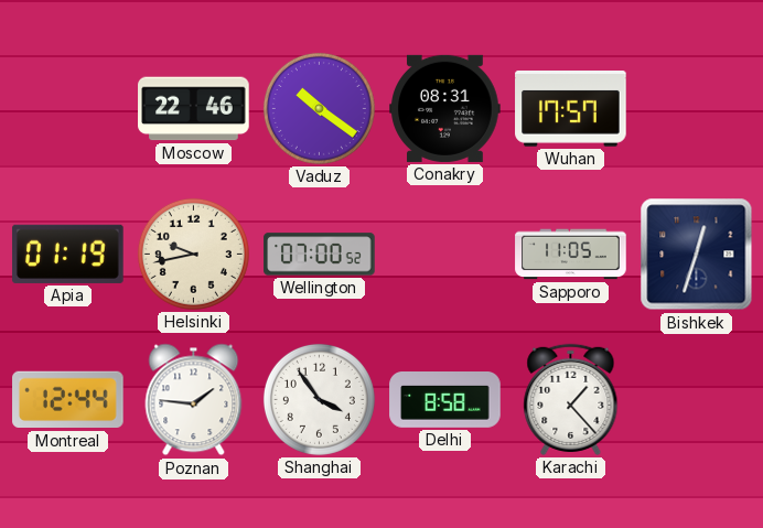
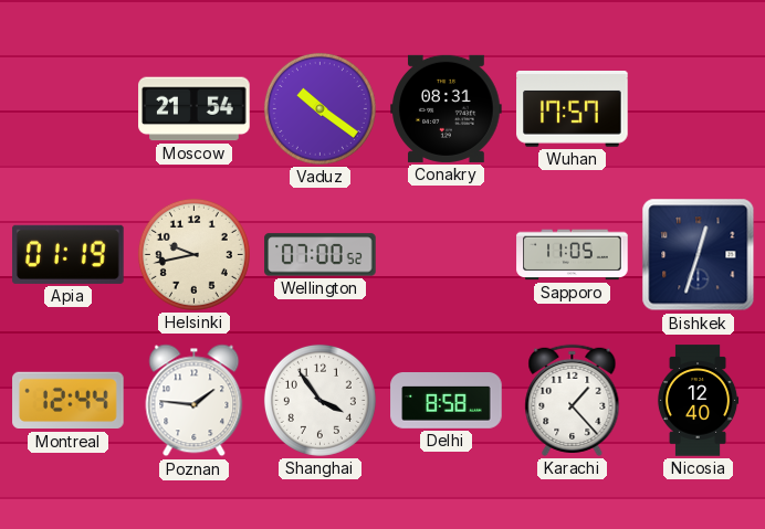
Moscow: 22:46 -> 21:54
Nicosia: none -> 12:40
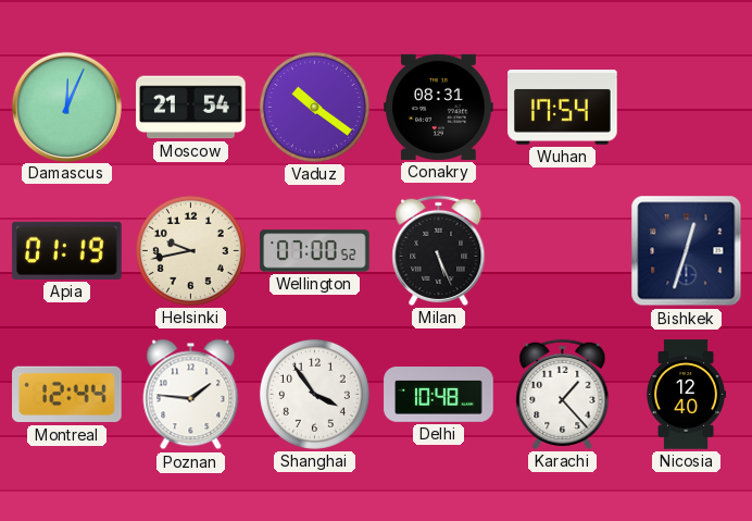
Damascus: none -> 12:04
Wuhan: 17:57 -> 17:54
Milan: none -> 5:26
Sapporo: 11:05 -> none
Delhi: 8:58 -> 10:48
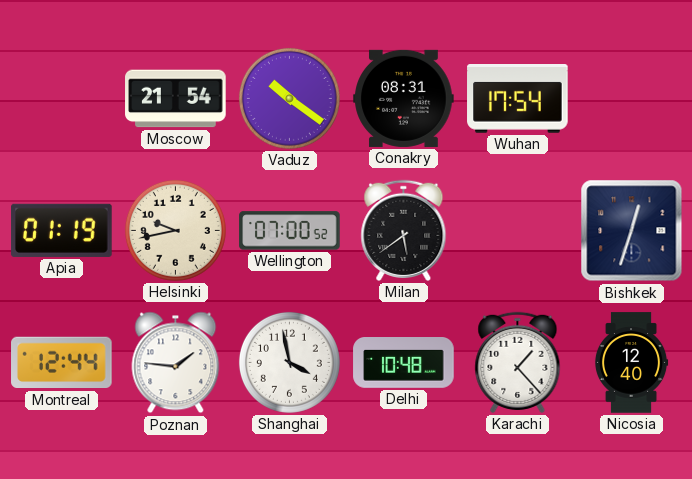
Damascus: 12:04 -> none
Milan: 5:26 -> 5:39
Shanghai: 3:54 -> 3:58
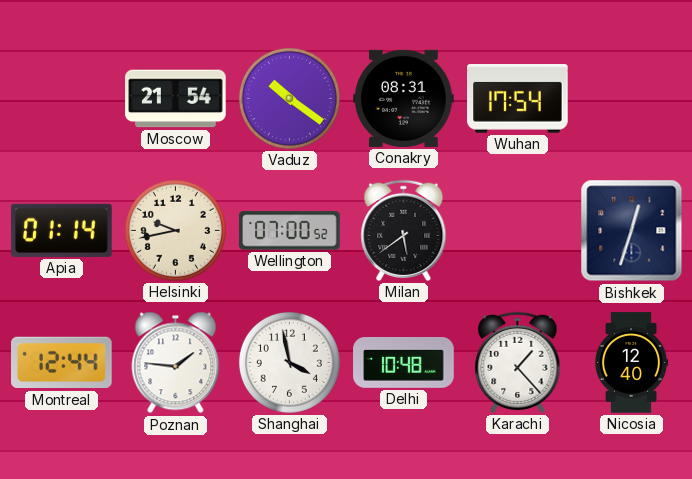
Apia: 01:19 -> 01:14
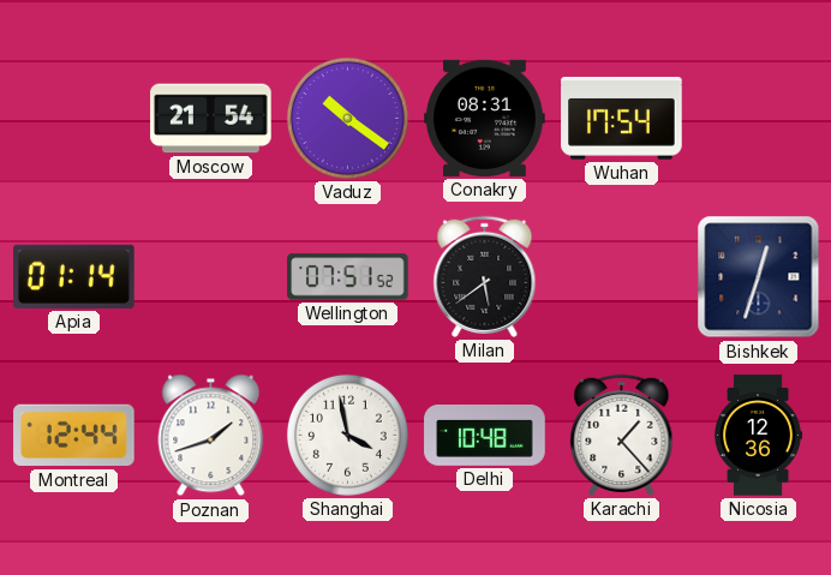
Helsinki: 9:43 -> none
Wellington: 07:00 -> 07:51
Poznan: 1:46 -> 1:42
Nicosia: 12:40 -> 12:36
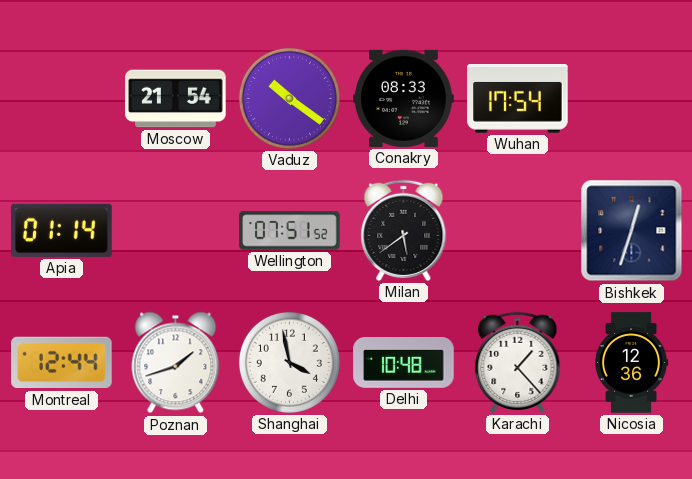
Conakry: 08:31 -> 08:33
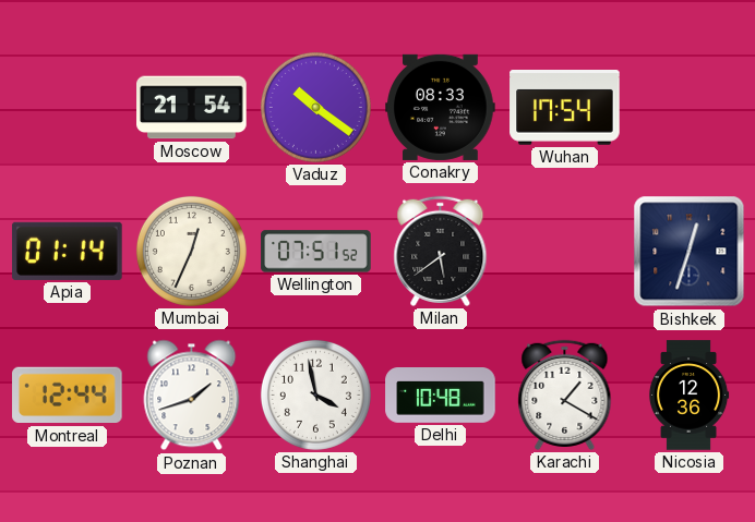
Mumbai: none -> 12:34
Karachi: 1:23 -> 1:20
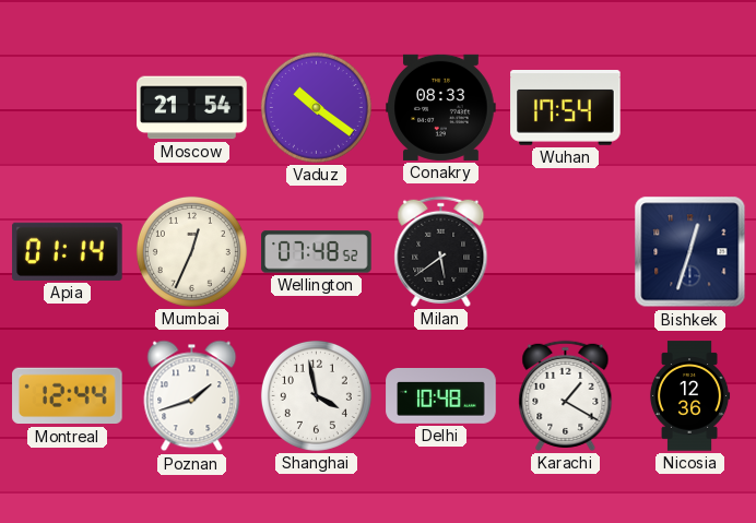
Wellington: 07:51 -> 07:48
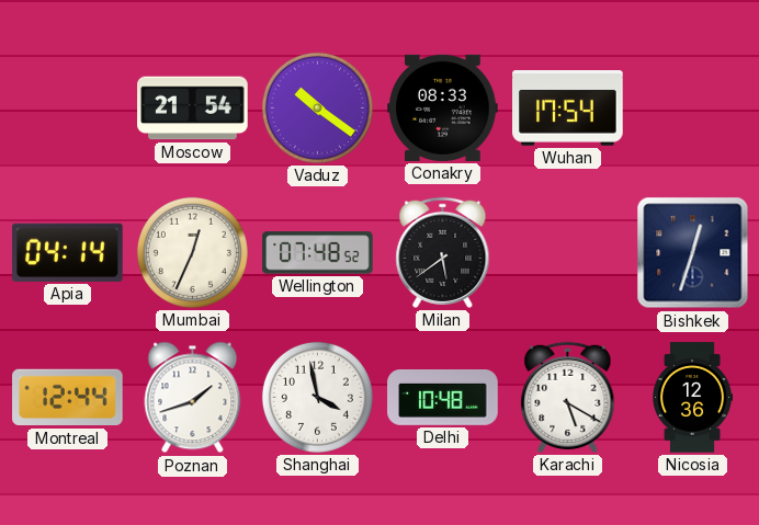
Apia: 01:14 -> 04:14
Karachi: 1:20 -> 5:20
